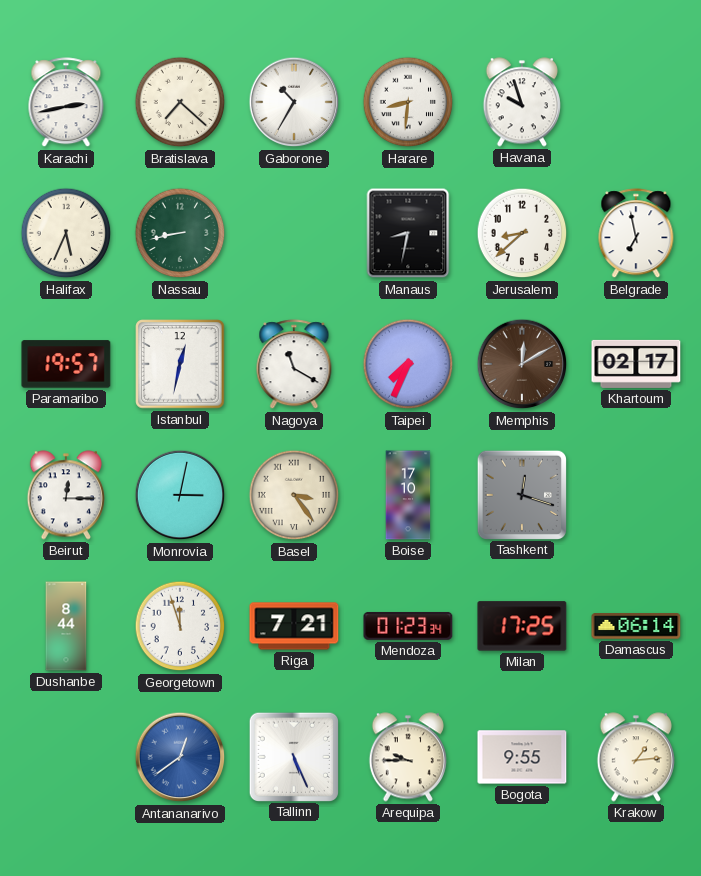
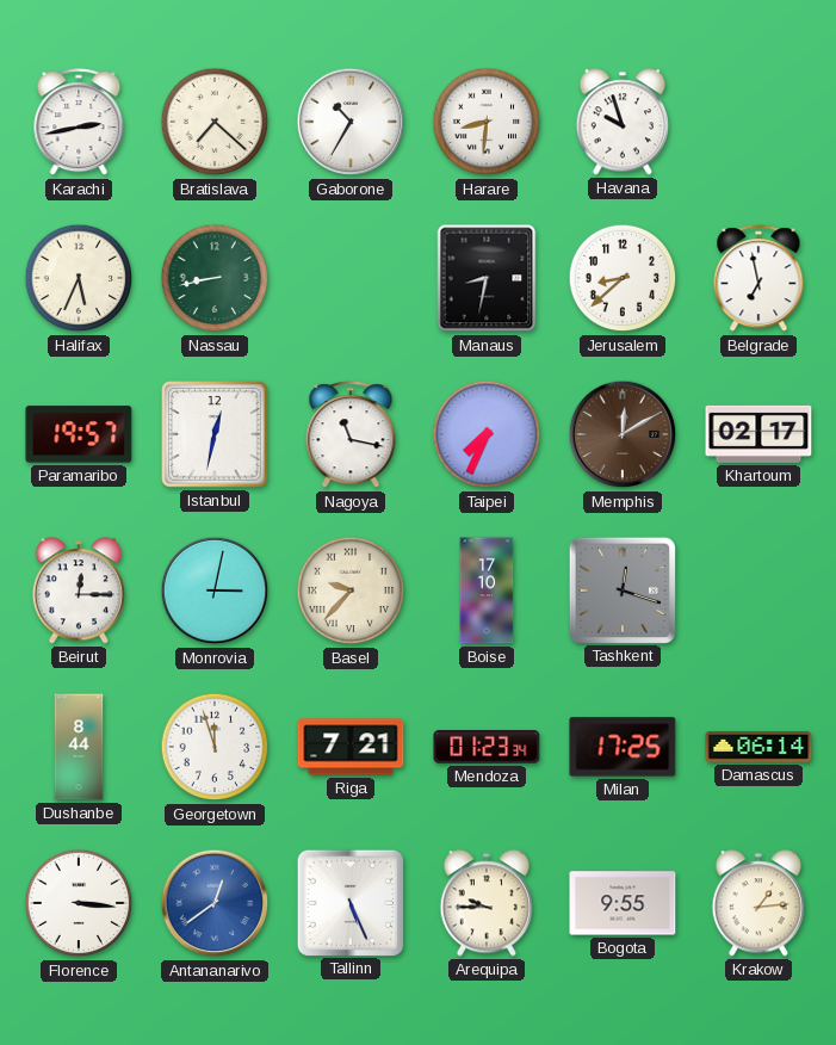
Nagoya: 11:20 -> 11:17
Basel: 3:24 -> 9:37
Florence: none -> 3:16
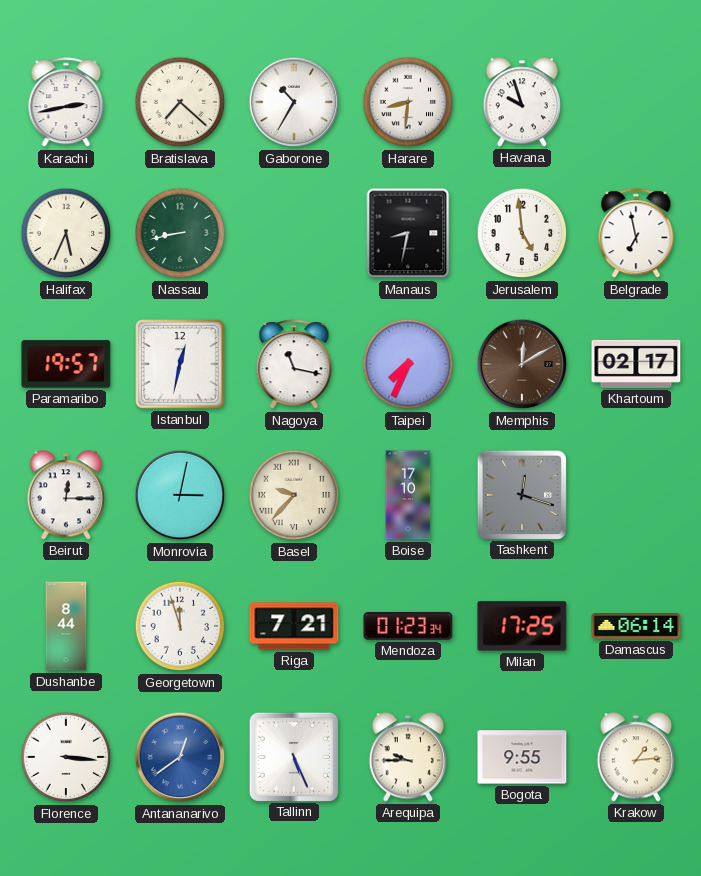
Jerusalem: 8:38 -> 4:59
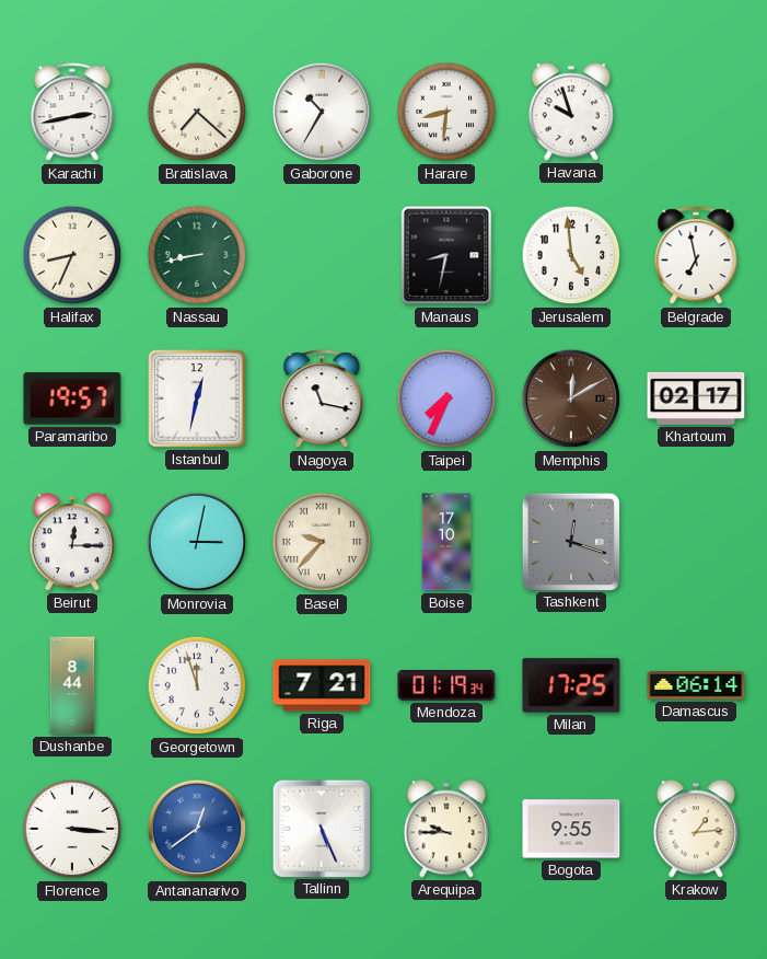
Halifax: 5:34 -> 8:34
Mendoza: 01:23 -> 01:19
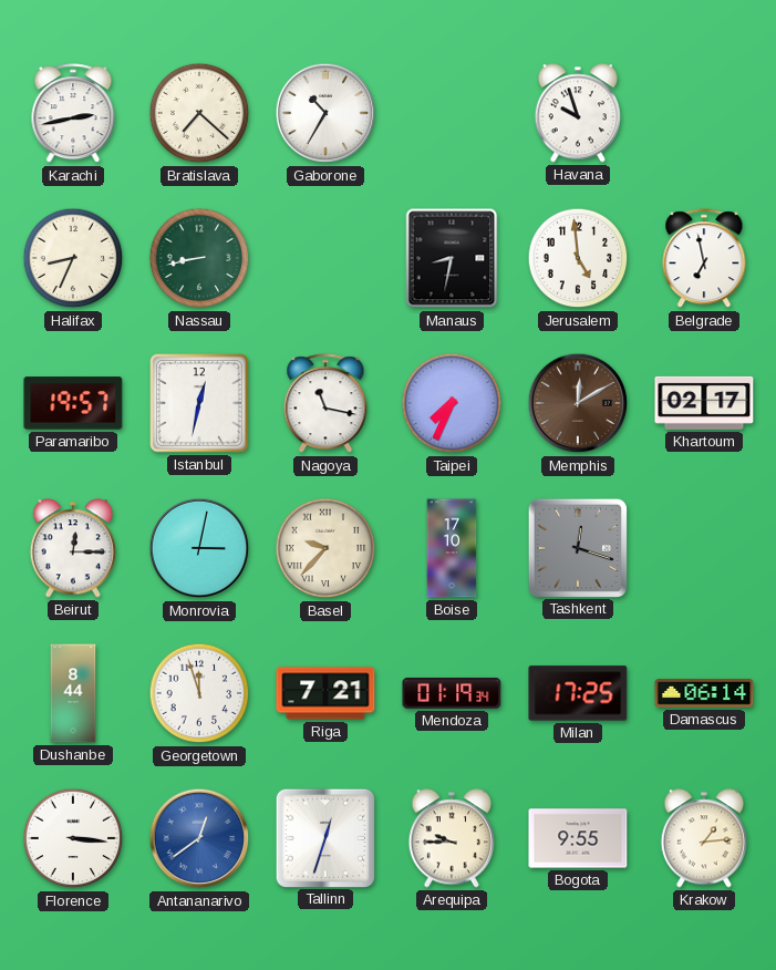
Harare: 8:31 -> none
Tallinn: 5:26 -> 12:33
